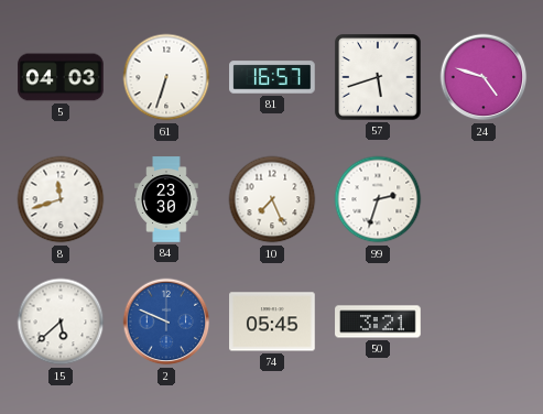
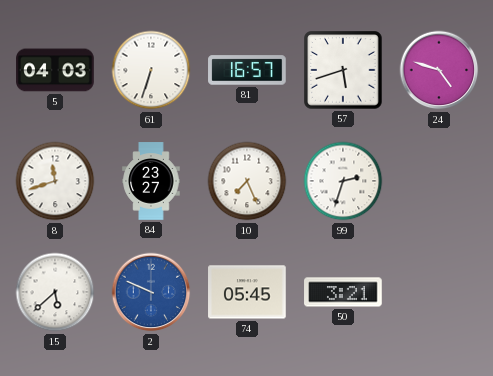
84: 23:30 -> 23:27
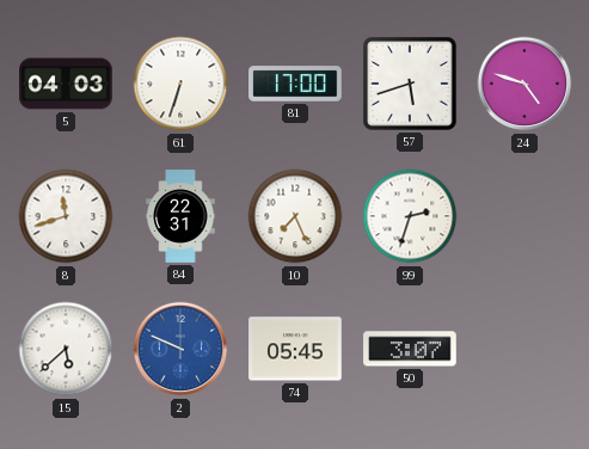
81: 16:57 -> 17:00
84: 23:27 -> 22:31
50: 3:21 -> 3:07
